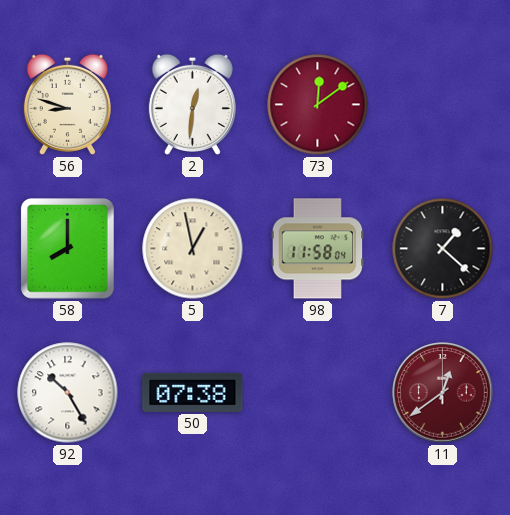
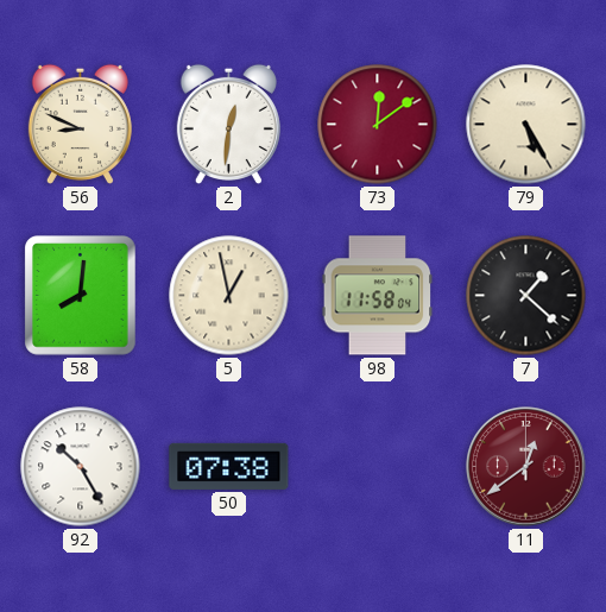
56: 8:48 -> 8:49
79: none -> 5:25
58: 8:00 -> 8:01
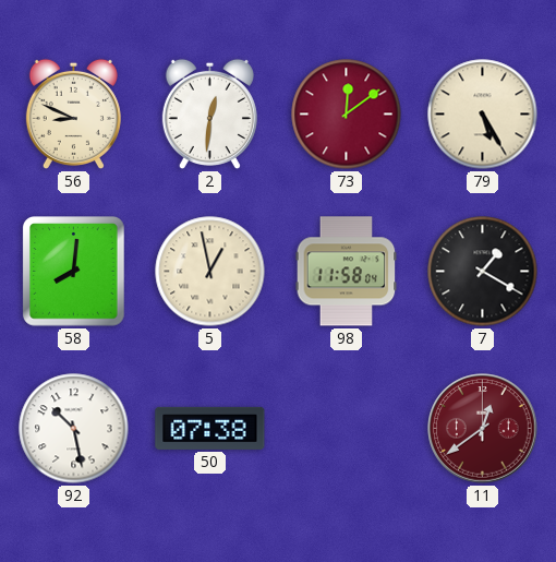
7: 1:22 -> 1:20
92: 10:25 -> 10:28
